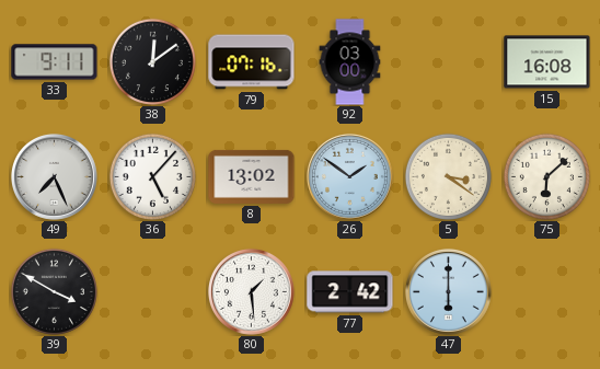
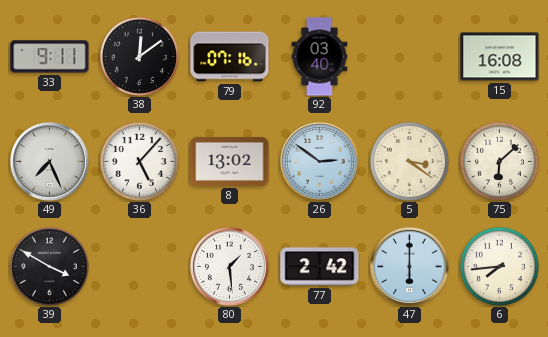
92: 03:00 -> 03:40
26: 1:51 -> 2:51
6: none -> 7:44
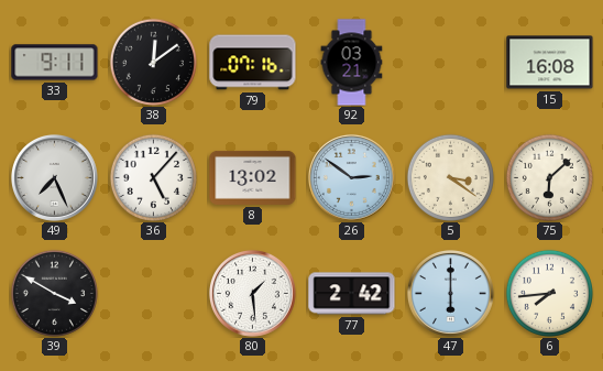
92: 03:40 -> 03:21
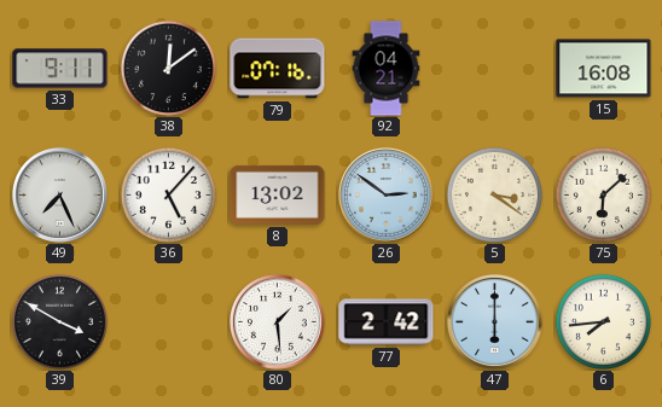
92: 03:21 -> 04:21
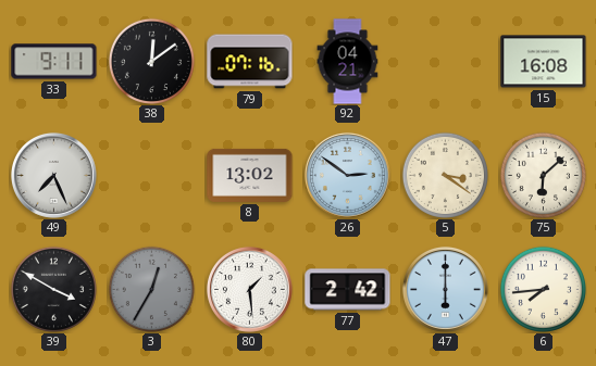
36: 5:07 -> none
3: none -> 12:35
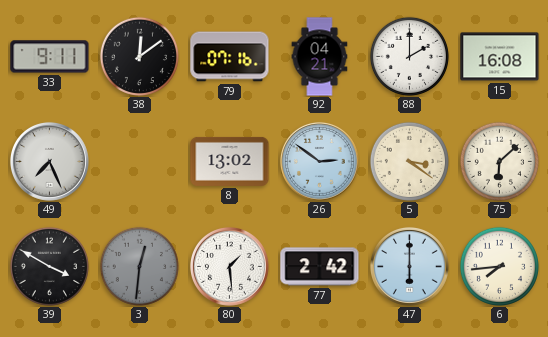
88: none -> 2:00
3: 12:35 -> 12:31
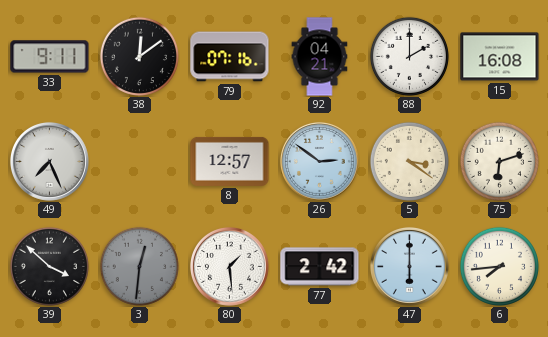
8: 13:02 -> 12:57
75: 6:08 -> 6:12
39: 3:50 -> 3:52
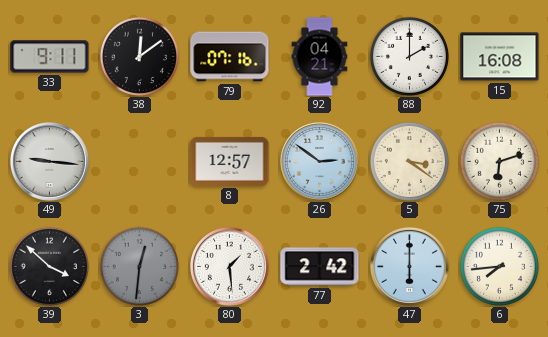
49: 7:26 -> 9:16
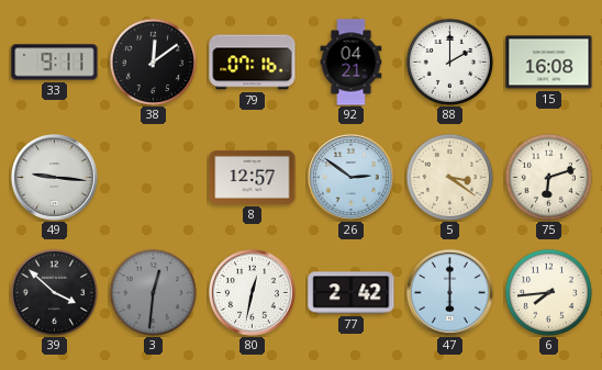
80: 1:29 -> 12:32
